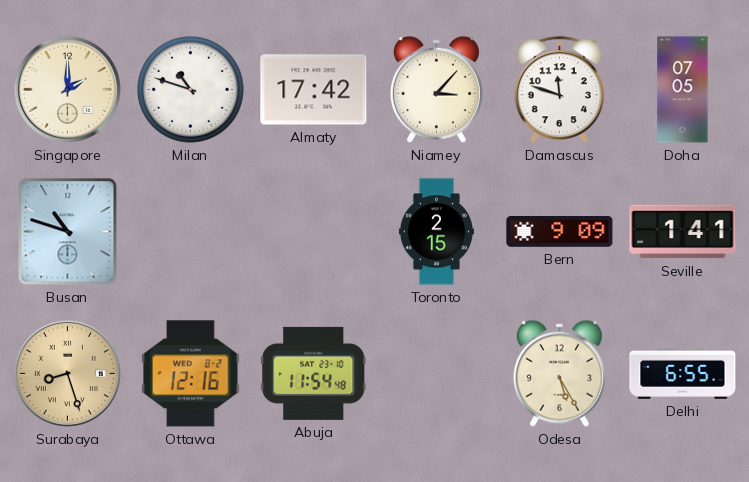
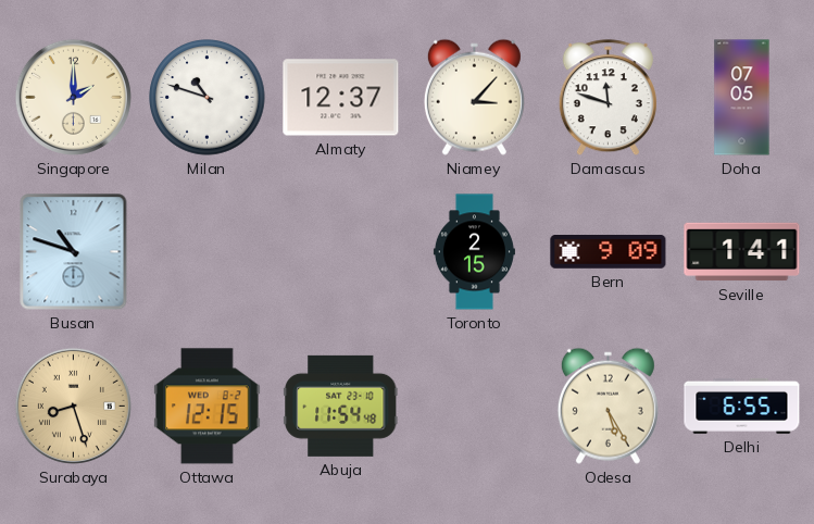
Almaty: 17:42 -> 12:37
Ottawa: 12:16 -> 12:15
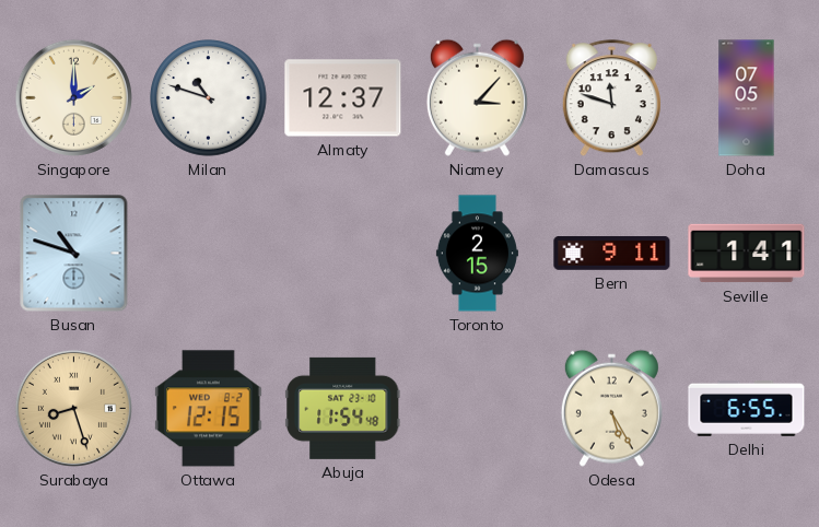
Bern: 9:09 -> 9:11
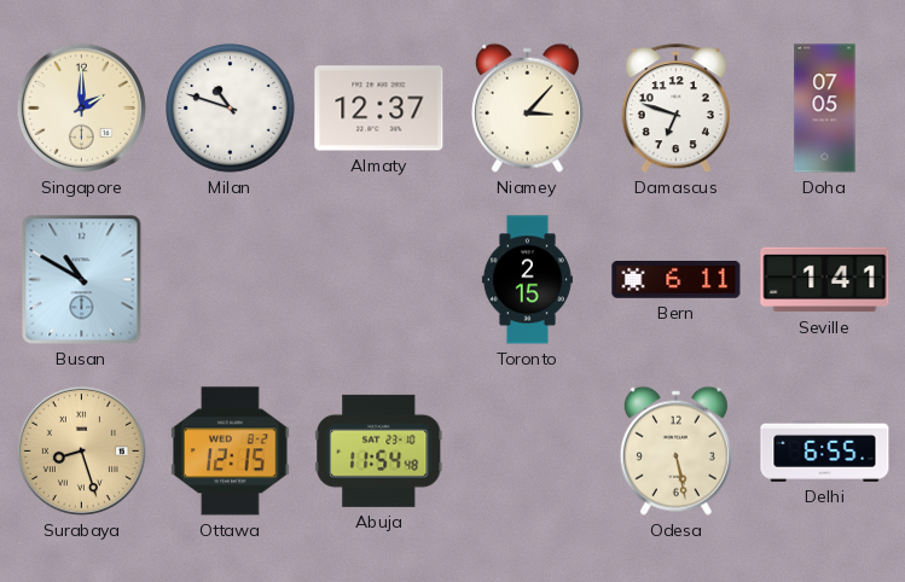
Damascus: 11:48 -> 6:48
Busan: 10:48 -> 10:50
Bern: 9:11 -> 6:11
Odesa: 5:25 -> 5:28
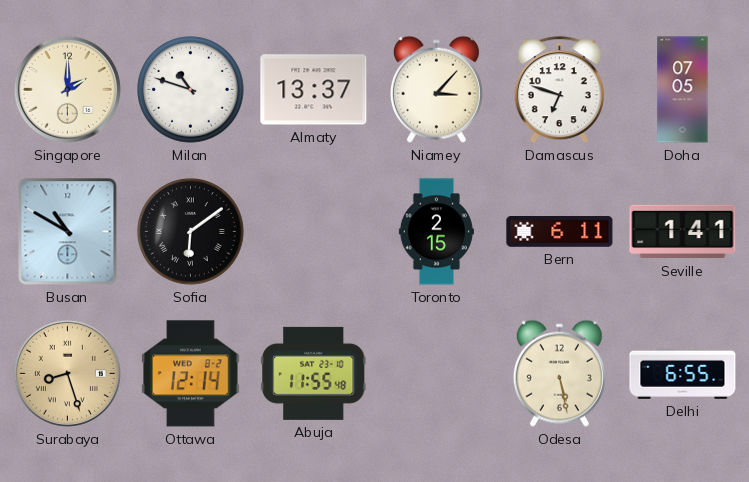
Almaty: 12:37 -> 13:37
Sofia: none -> 6:09
Ottawa: 12:15 -> 12:14
Abuja: 11:54 -> 11:55
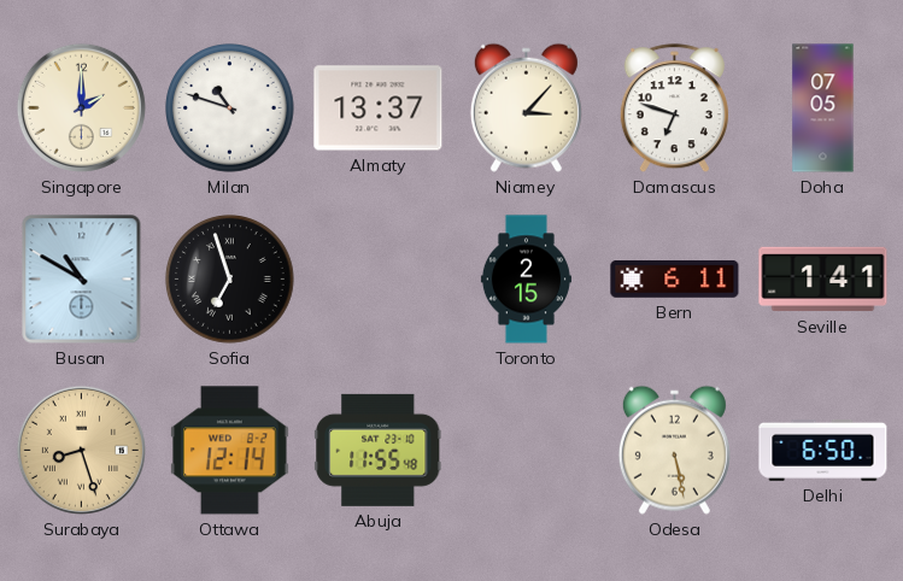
Sofia: 6:09 -> 6:57
Delhi: 6:55 -> 6:50
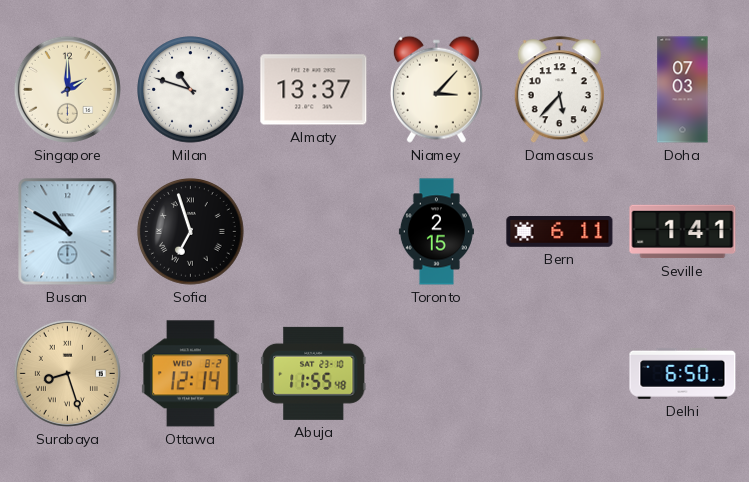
Damascus: 6:48 -> 5:37
Doha: 07:05 -> 07:03
Odesa: 5:28 -> none
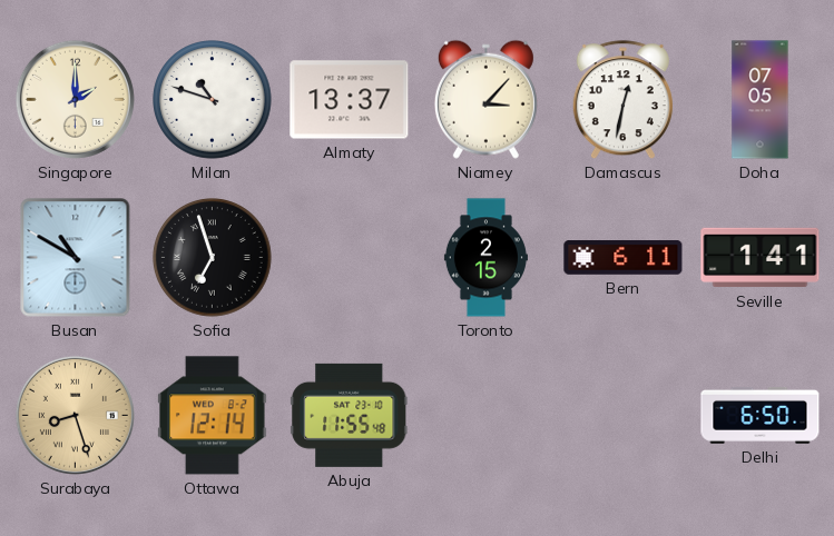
Damascus: 5:37 -> 12:32
Doha: 07:03 -> 07:05
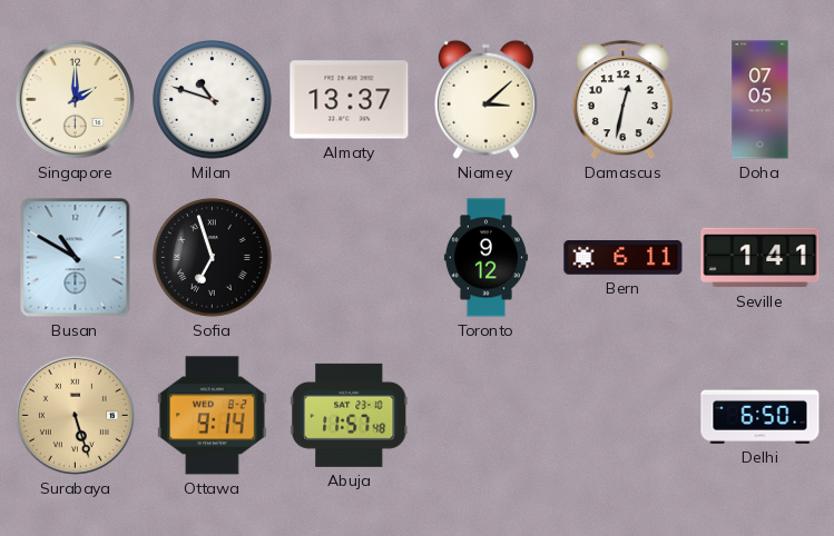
Niamey: 3:07 -> 3:08
Toronto: 2:15 -> 9:12
Surabaya: 8:27 -> 5:27
Ottawa: 12:14 -> 9:14
Abuja: 11:55 -> 11:57
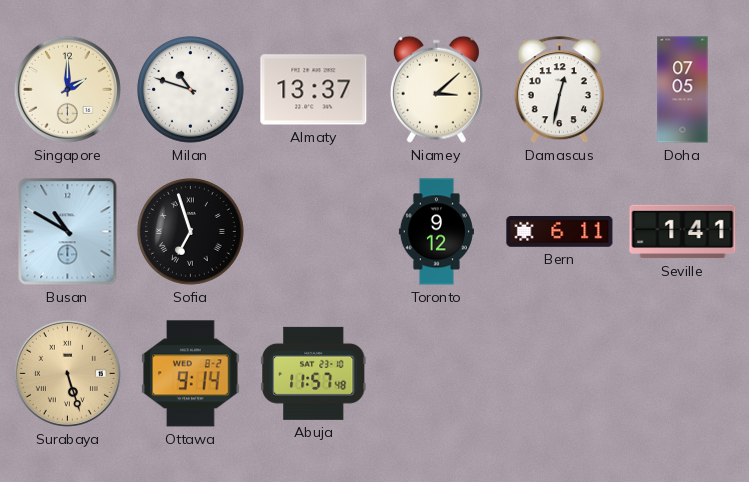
Delhi: 6:50 -> none
